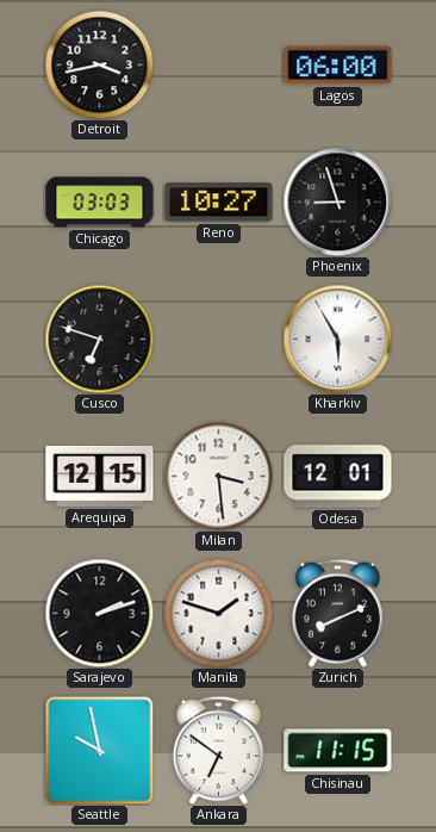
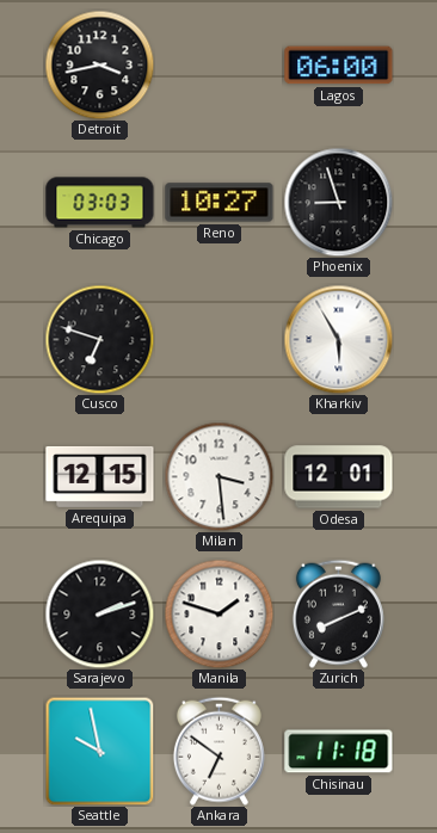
Chisinau: 11:15 -> 11:18
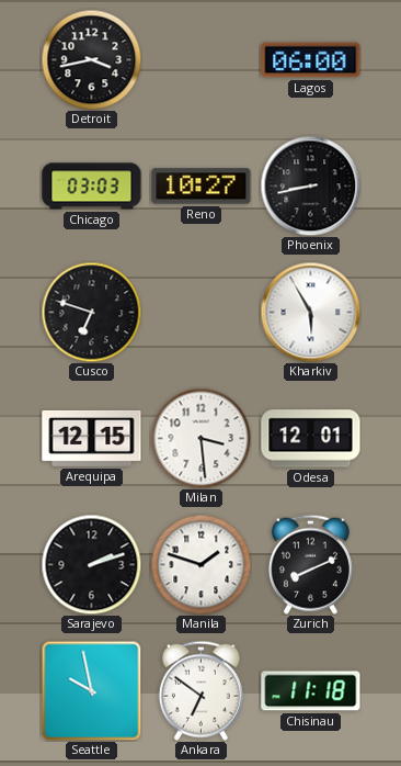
Phoenix: 8:57 -> 8:43
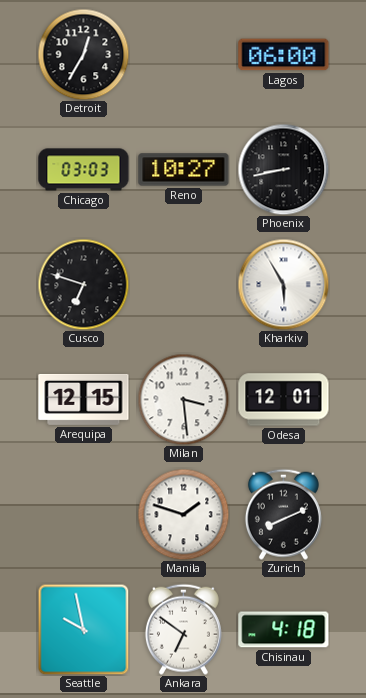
Detroit: 3:43 -> 12:35
Sarajevo: 2:12 -> none
Chisinau: 11:18 -> 4:18
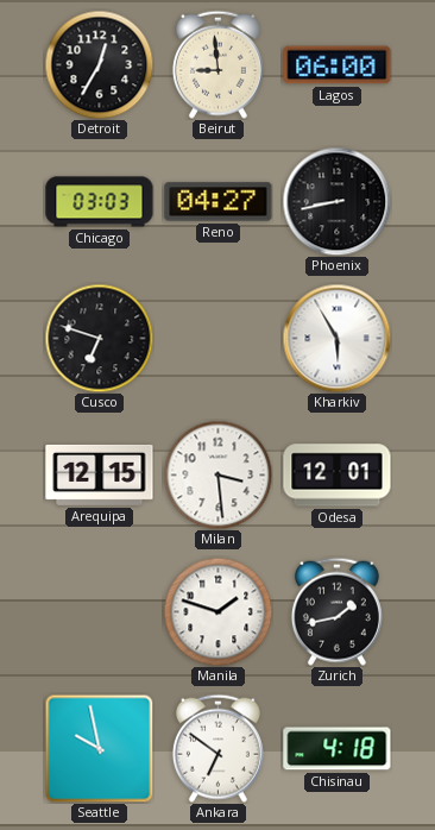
Beirut: none -> 8:59
Reno: 10:27 -> 04:27
Zurich: 8:11 -> 1:43
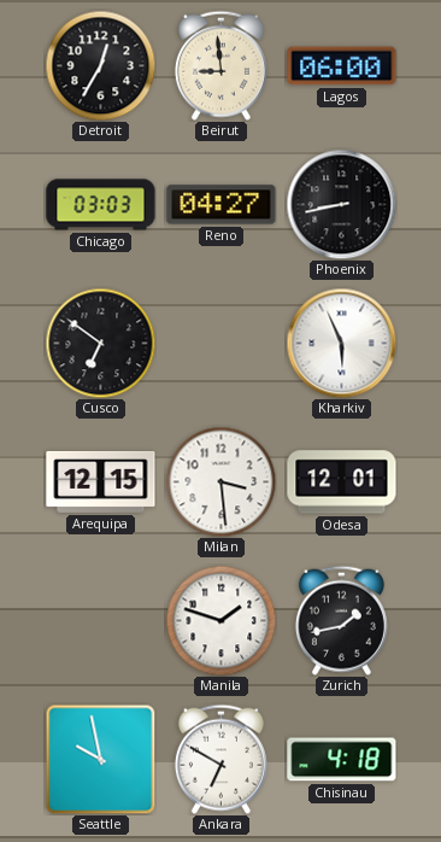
Cusco: 6:48 -> 6:51
Kharkiv: 5:55 -> 5:56
Ankara: 6:51 -> 6:50
